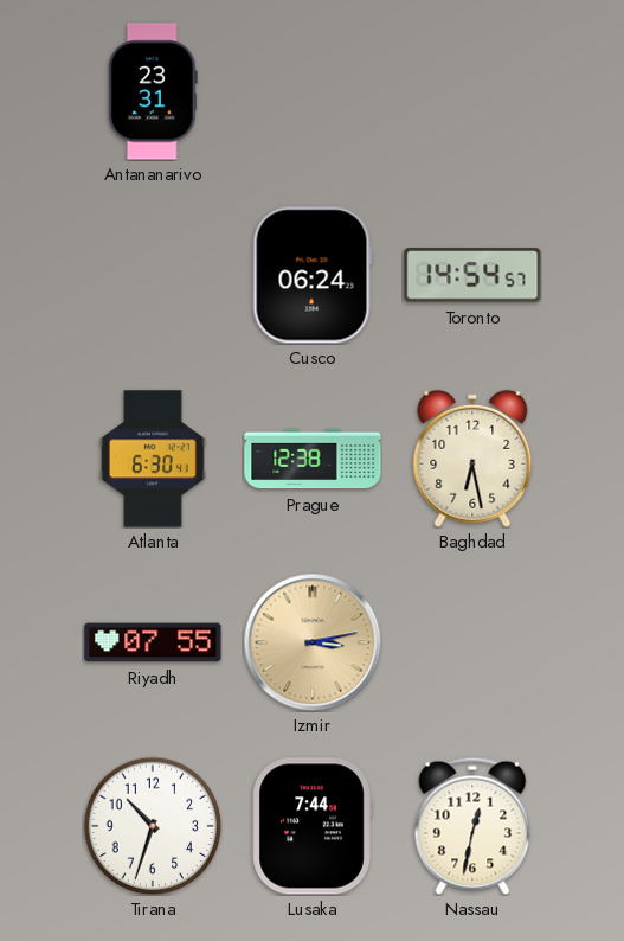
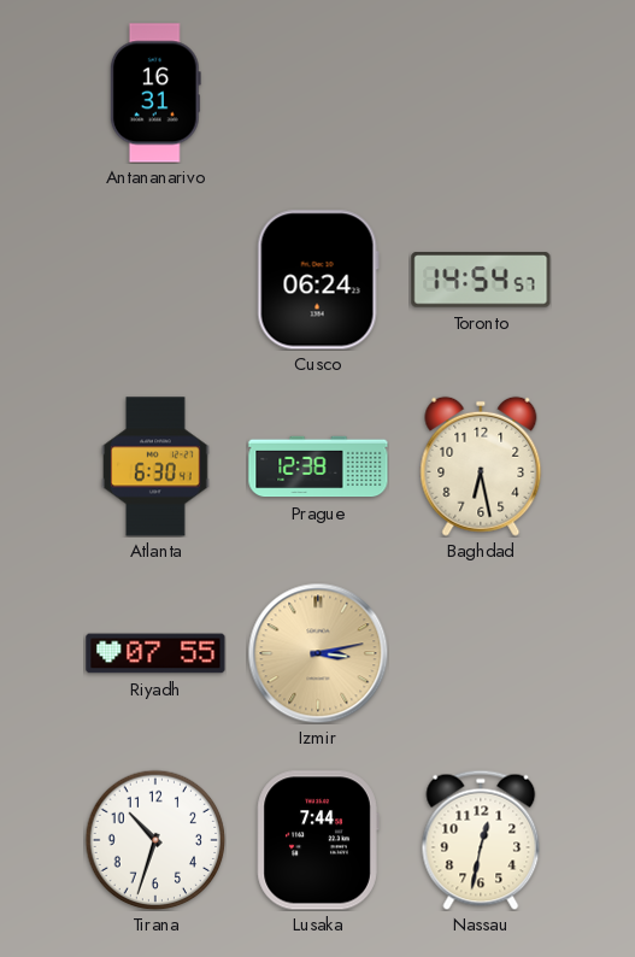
Antananarivo: 23:31 -> 16:31
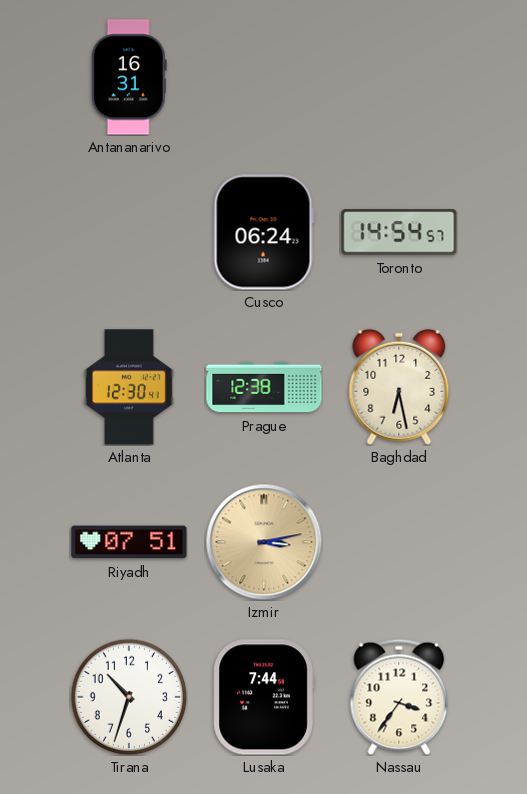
Atlanta: 6:30 -> 12:30
Riyadh: 07:55 -> 07:51
Nassau: 12:32 -> 3:36
